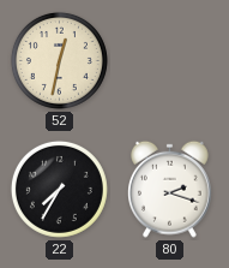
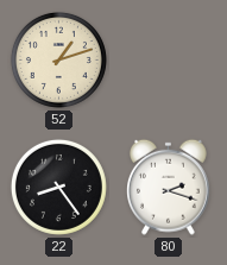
52: 12:32 -> 1:12
22: 7:35 -> 8:24
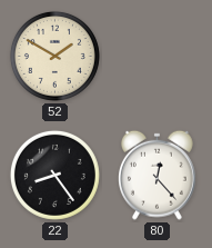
52: 1:12 -> 1:50
80: 2:18 -> 12:23
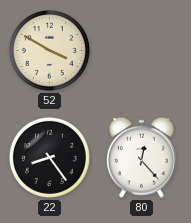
52: 1:50 -> 3:50
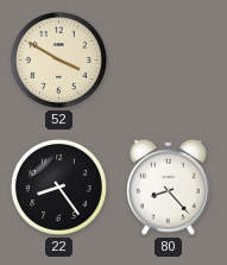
80: 12:23 -> 8:23
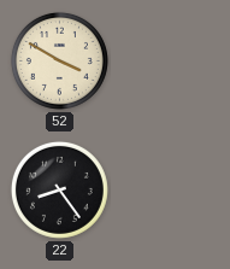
80: 8:23 -> none
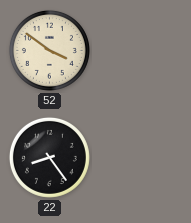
52: 3:50 -> 3:51
